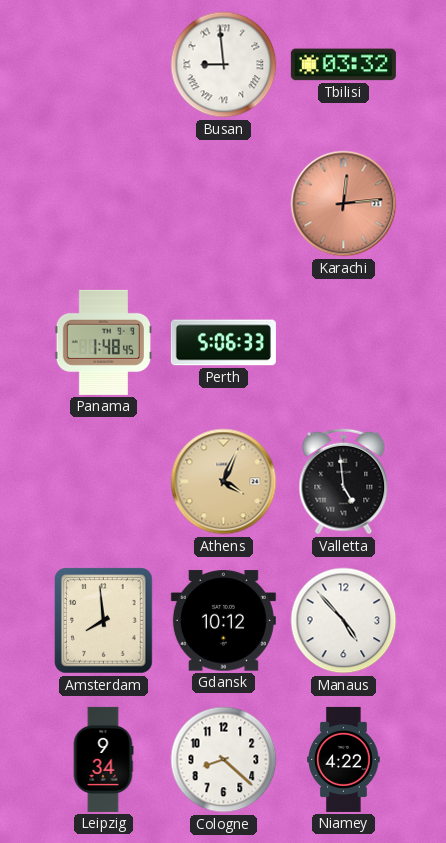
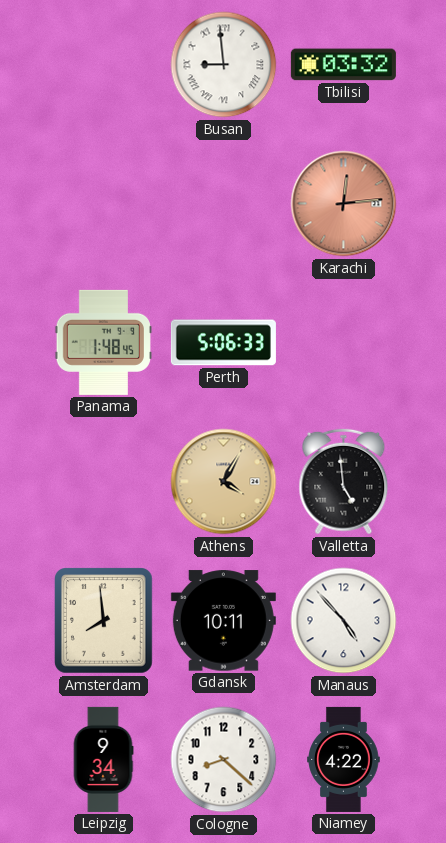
Athens: 4:04 -> 4:05
Gdansk: 10:12 -> 10:11
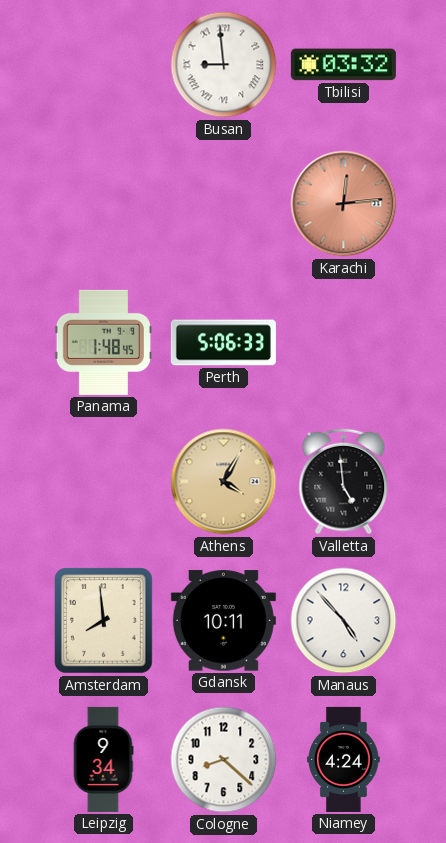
Niamey: 4:22 -> 4:24
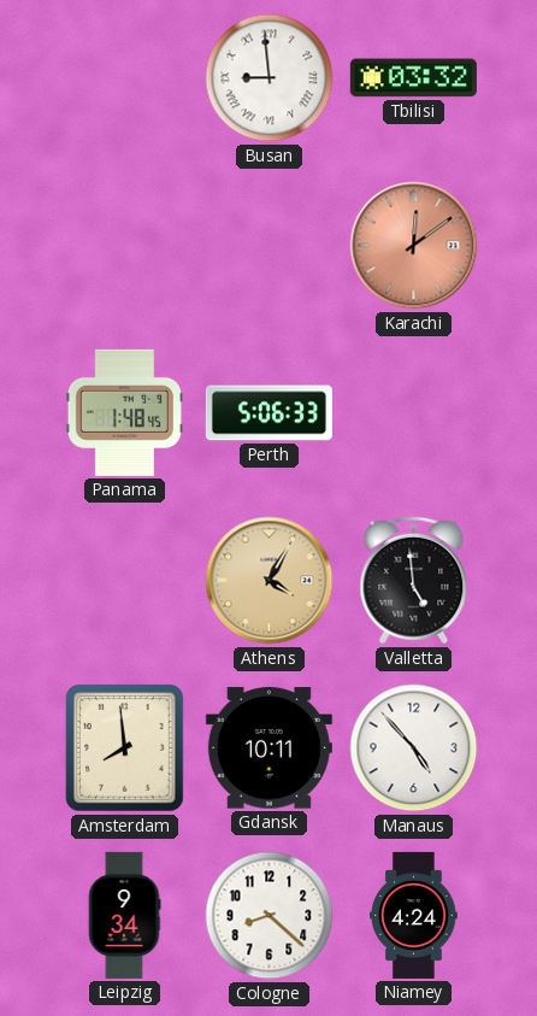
Karachi: 12:14 -> 12:09
